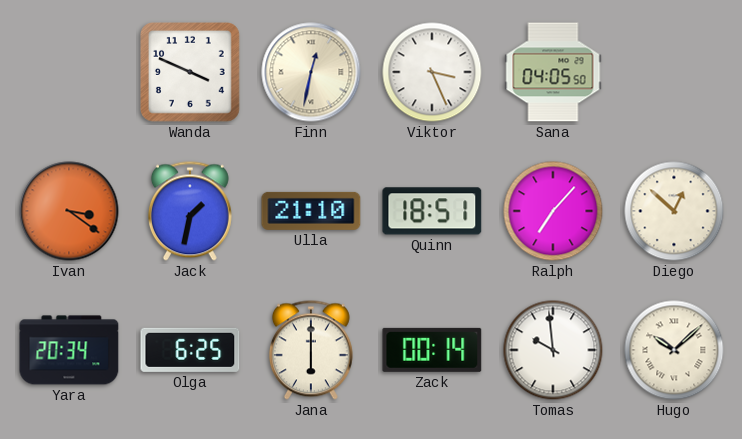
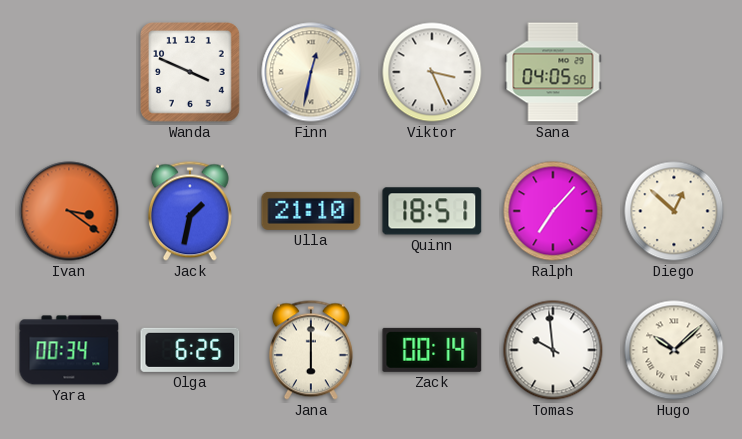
Yara: 20:34 -> 00:34
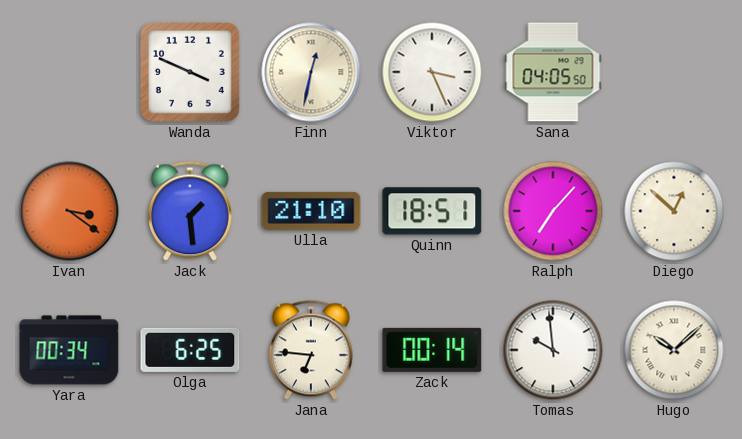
Jack: 1:32 -> 1:29
Jana: 6:00 -> 6:46
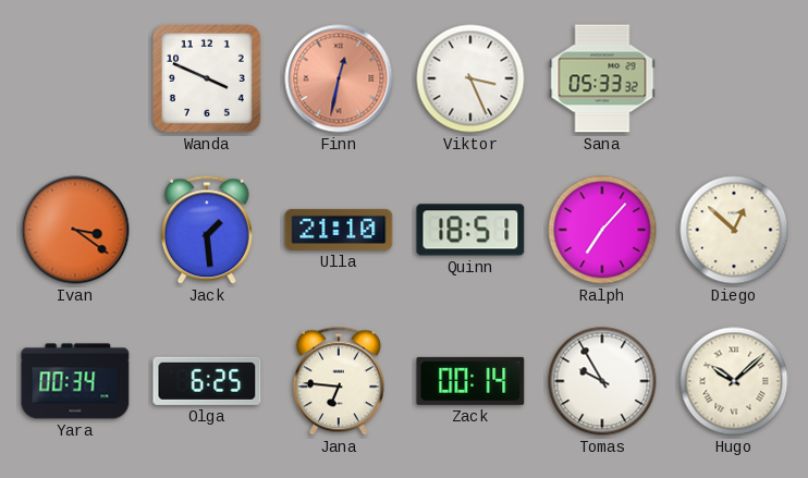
Finn dial: cream -> salmon
Sana: 04:05 -> 05:33
Tomas: 9:59 -> 9:55
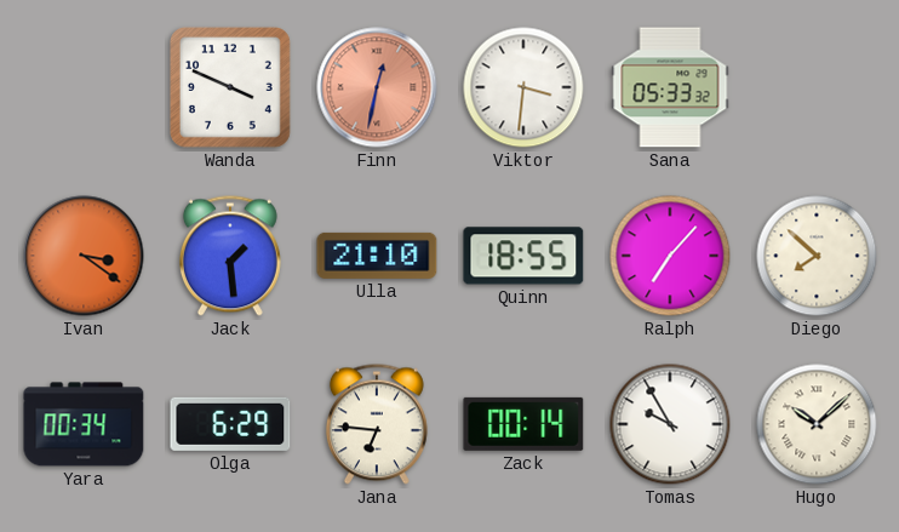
Viktor: 3:26 -> 3:31
Quinn: 18:51 -> 18:55
Diego: 12:52 -> 7:52
Olga: 6:25 -> 6:29
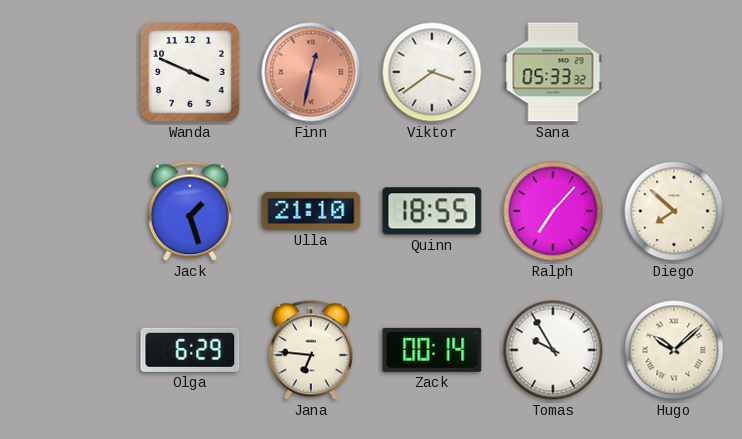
Viktor: 3:31 -> 3:39
Ivan: 3:21 -> none
Jack: 1:29 -> 1:27
Yara: 00:34 -> none
